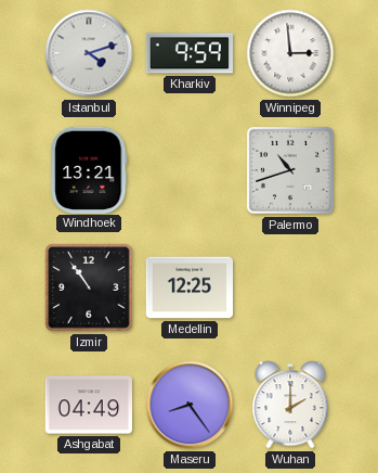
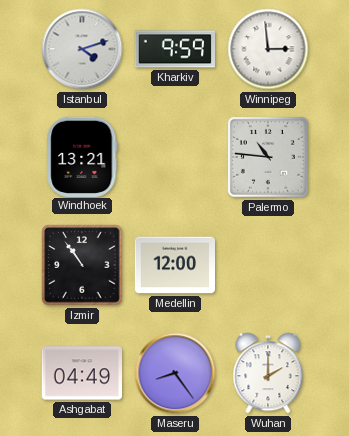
Palermo: 10:42 -> 10:46
Medellin: 12:25 -> 12:00
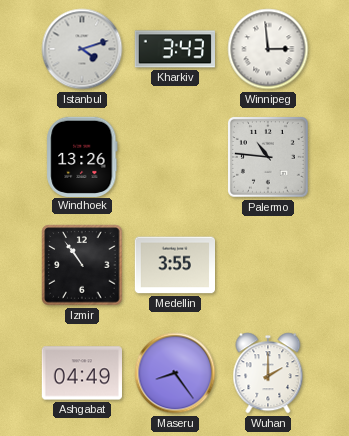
Kharkiv: 9:59 -> 3:43
Windhoek: 13:21 -> 13:26
Medellin: 12:00 -> 3:55
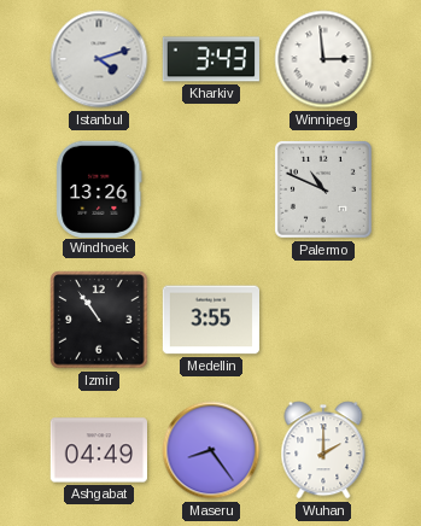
Palermo: 10:46 -> 10:49
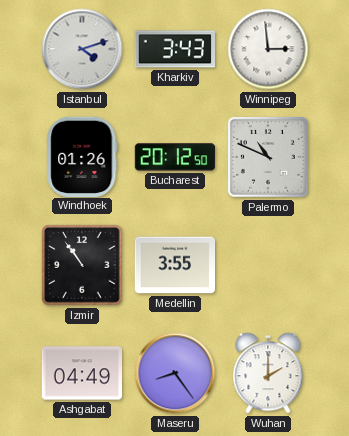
Windhoek: 13:26 -> 01:26
Bucharest: none -> 20:12
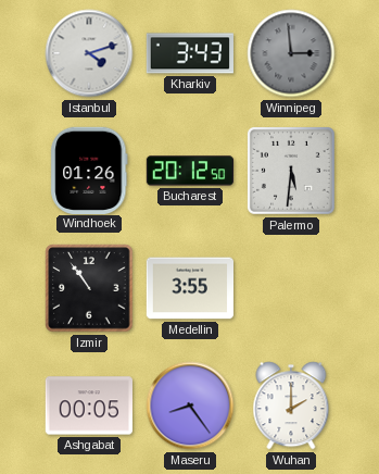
Winnipeg dial: white -> grey
Palermo: 10:49 -> 5:31
Ashgabat: 04:49 -> 00:05
